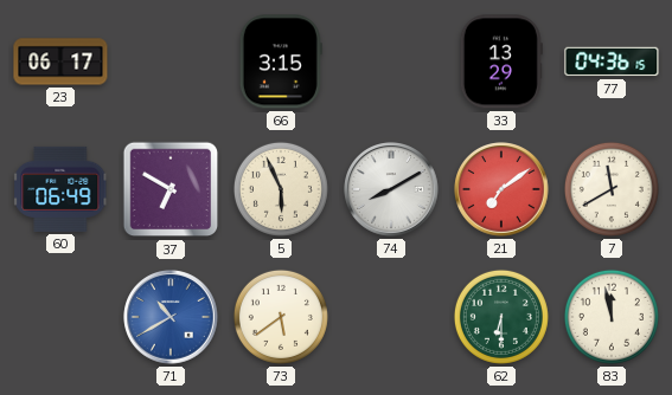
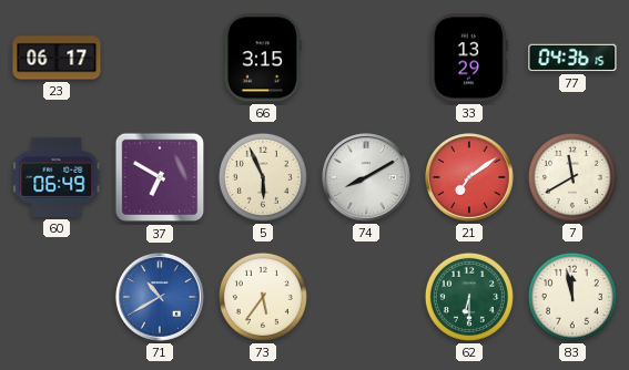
73: 5:39 -> 5:36
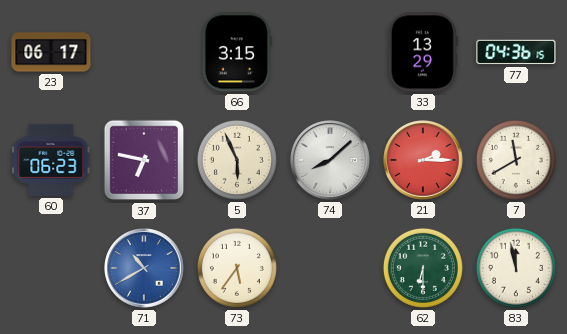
60: 06:49 -> 06:23
37: 6:50 -> 6:47
74: 8:10 -> 8:08
21: 7:09 -> 2:15
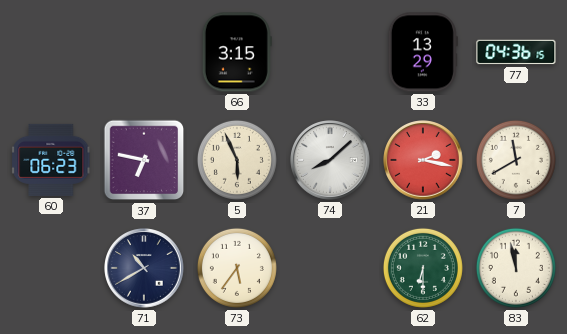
23: 06:17 -> none
21: 2:15 -> 2:17
71 dial: blue -> navy
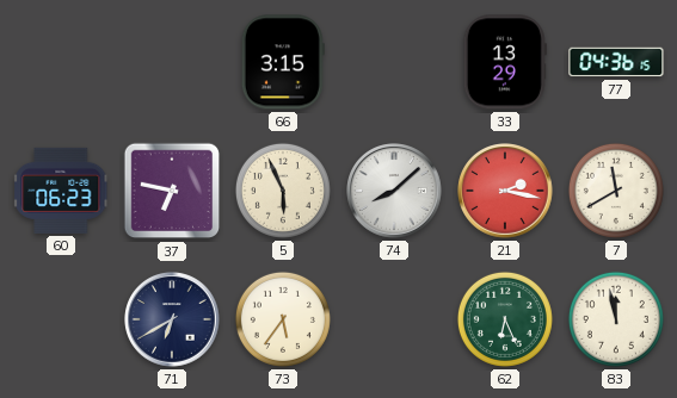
71: 10:40 -> 6:40
62: 6:30 -> 6:26
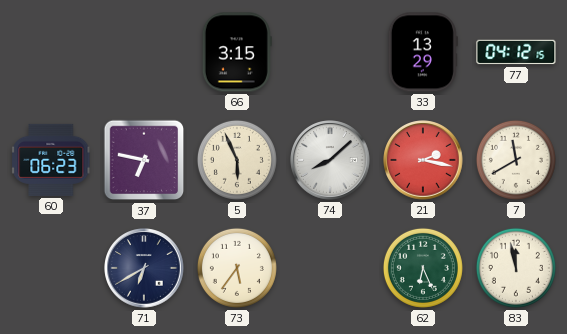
77: 04:36 -> 04:12
